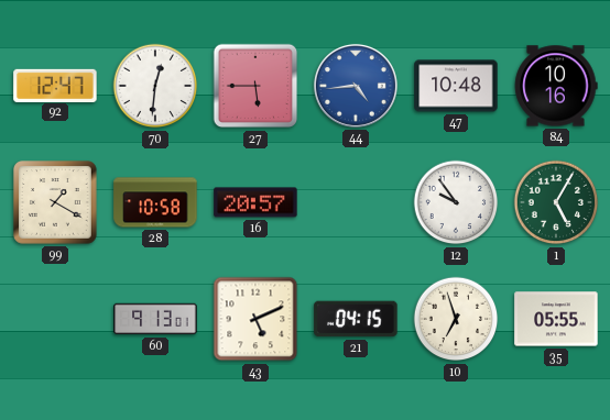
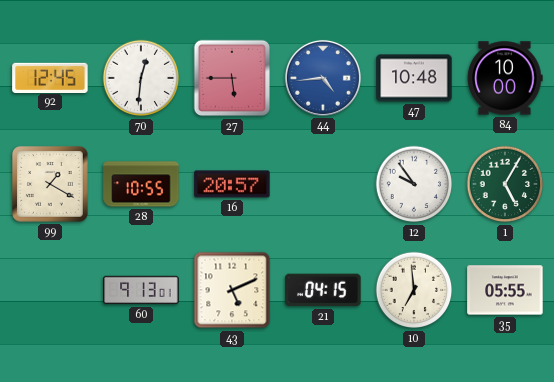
92: 12:47 -> 12:45
84: 10:16 -> 10:00
28: 10:58 -> 10:55
10: 6:57 -> 6:59
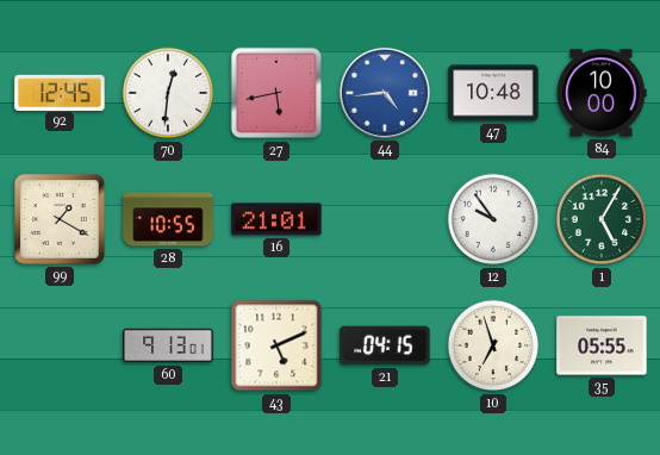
27: 5:45 -> 5:43
16: 20:57 -> 21:01
10: 6:59 -> 6:57
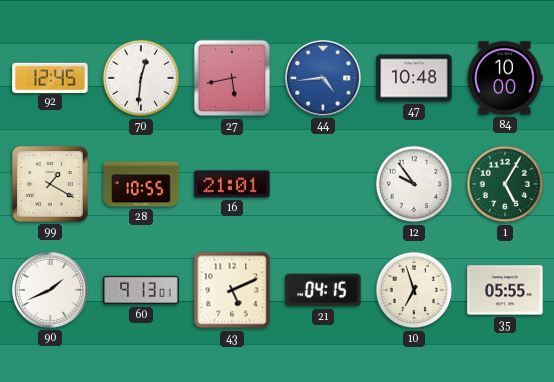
90: none -> 1:41
